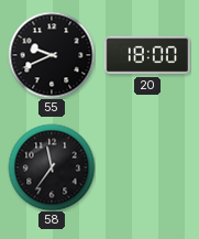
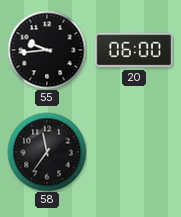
55: 9:41 -> 9:44
20: 18:00 -> 06:00
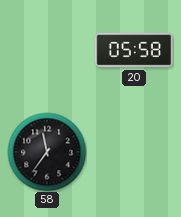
55: 9:44 -> none
20: 06:00 -> 05:58
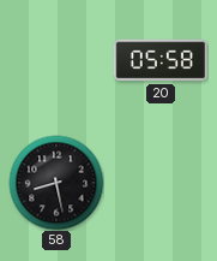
58: 11:36 -> 8:28
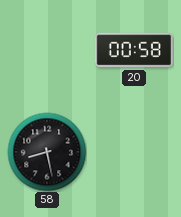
20: 05:58 -> 00:58
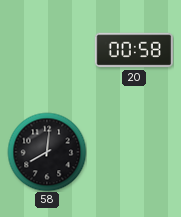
58: 8:28 -> 8:01
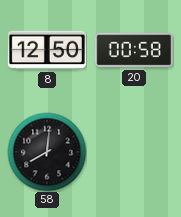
8: none -> 12:50
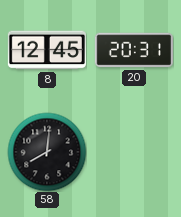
8: 12:50 -> 12:45
20: 00:58 -> 20:31
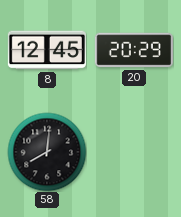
20: 20:31 -> 20:29
